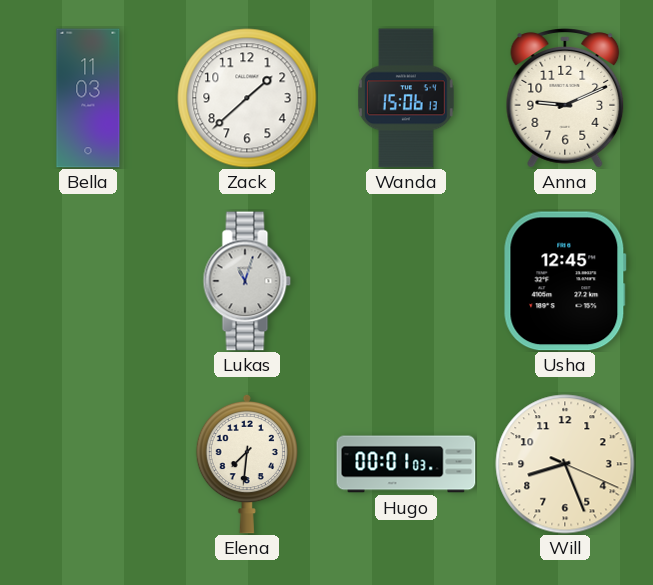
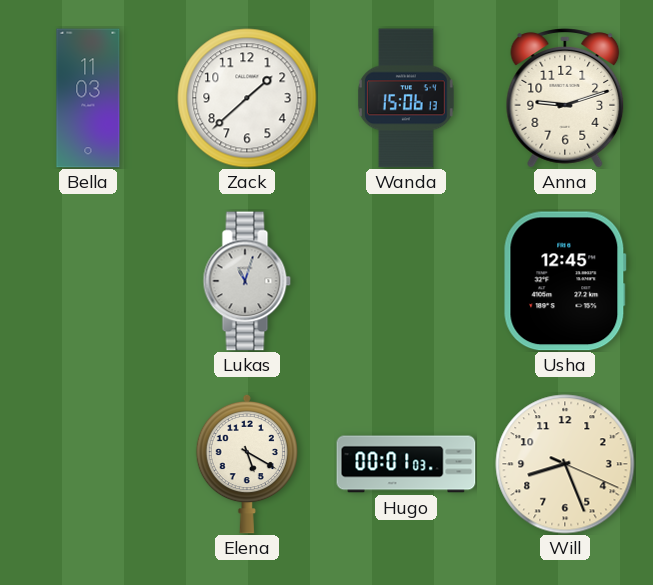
Anna: 9:11 -> 9:12
Elena: 7:31 -> 5:20
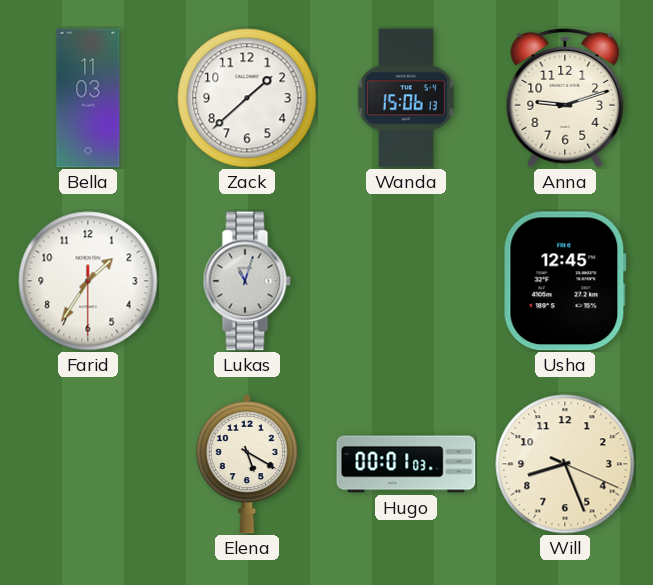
Farid: none -> 1:35
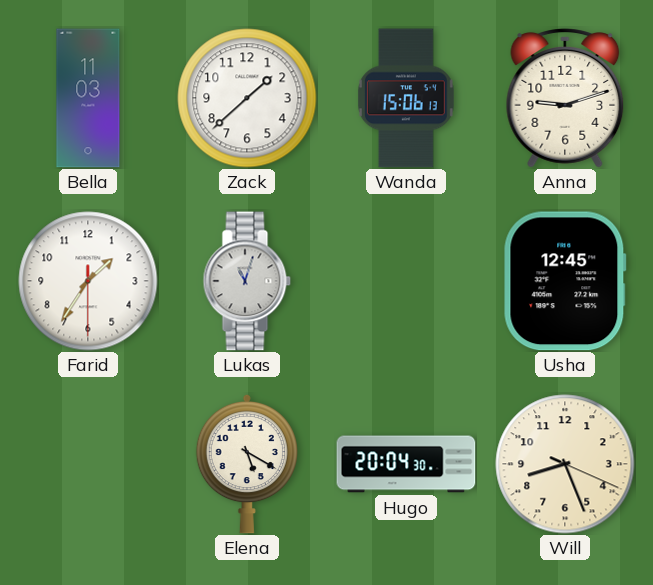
Hugo: 00:01 -> 20:04
